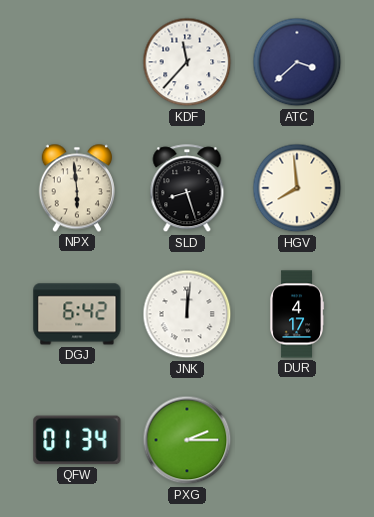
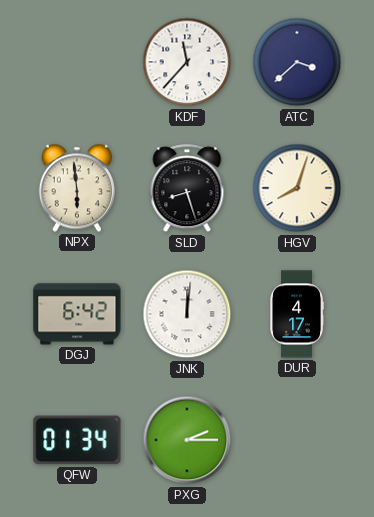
HGV: 7:59 -> 8:03
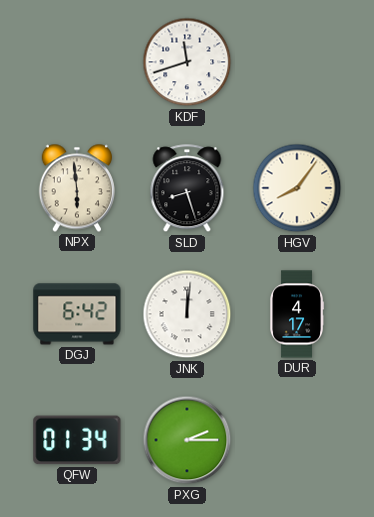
KDF: 11:37 -> 11:42
ATC: 3:38 -> none
HGV: 8:03 -> 8:06
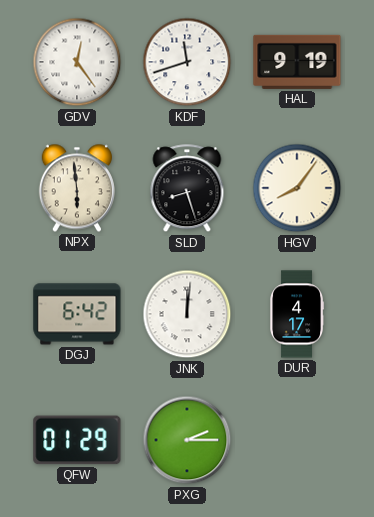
GDV: none -> 12:24
HAL: none -> 9:19
QFW: 01:34 -> 01:29
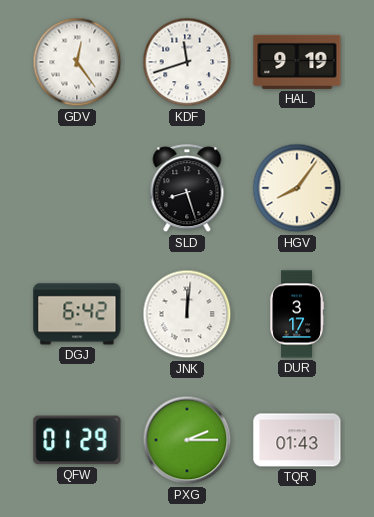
NPX: 5:59 -> none
DUR: 4:17 -> 3:17
TQR: none -> 01:43
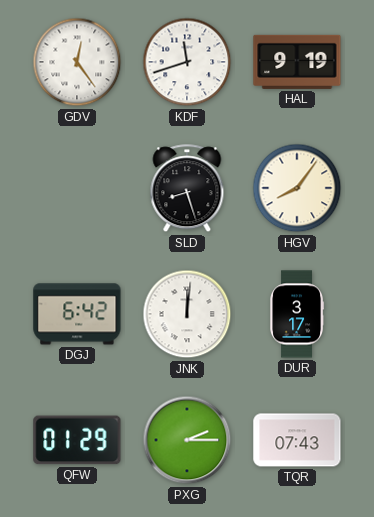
TQR: 01:43 -> 07:43
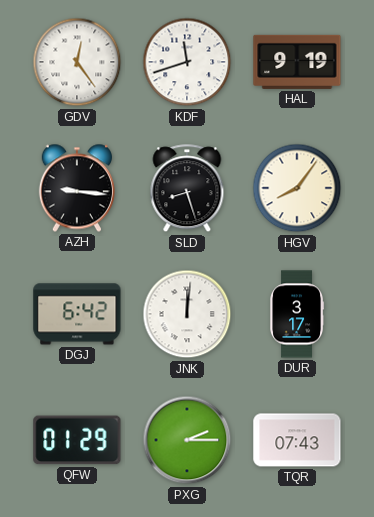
AZH: none -> 9:16
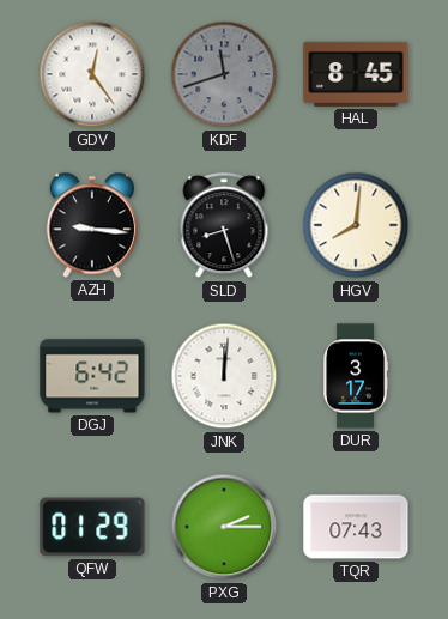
KDF dial: white -> grey
HAL: 9:19 -> 8:45
HGV: 8:06 -> 8:01
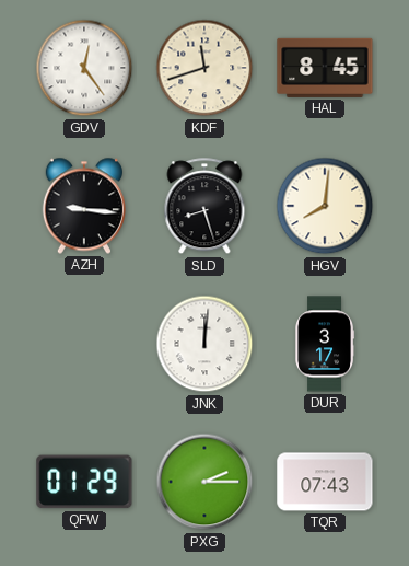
KDF dial: grey -> cream
DGJ: 6:42 -> none
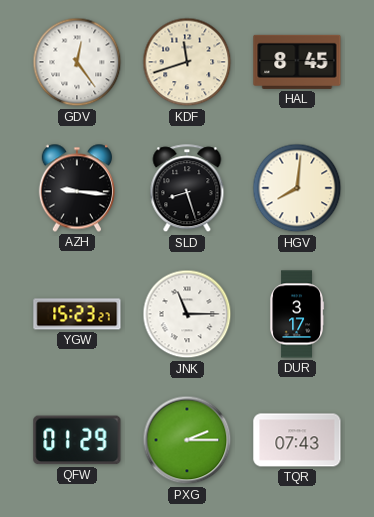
YGW: none -> 15:23
JNK: 12:01 -> 11:15
